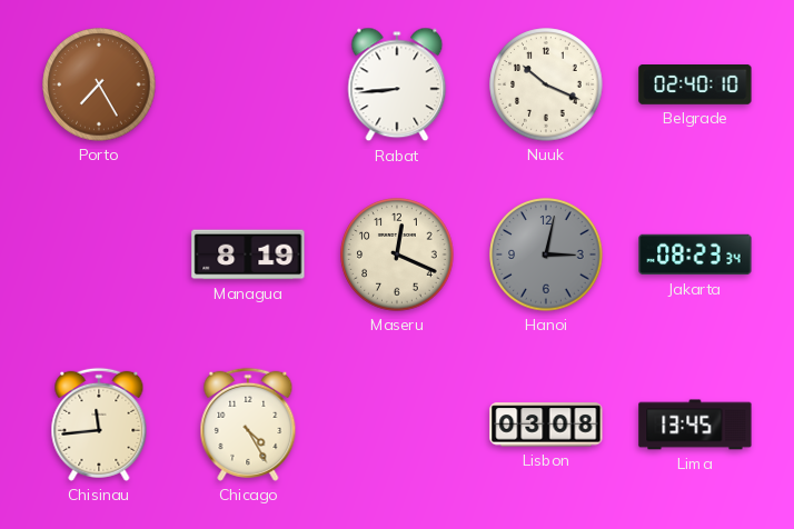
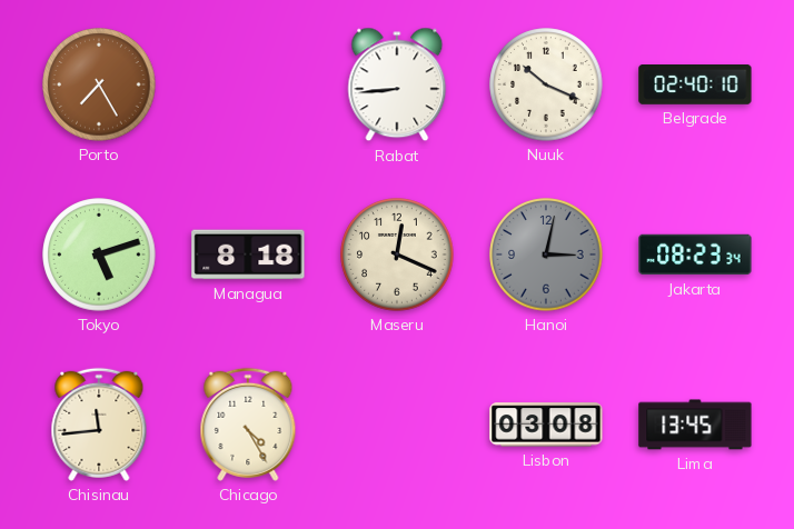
Tokyo: none -> 5:12
Managua: 8:19 -> 8:18
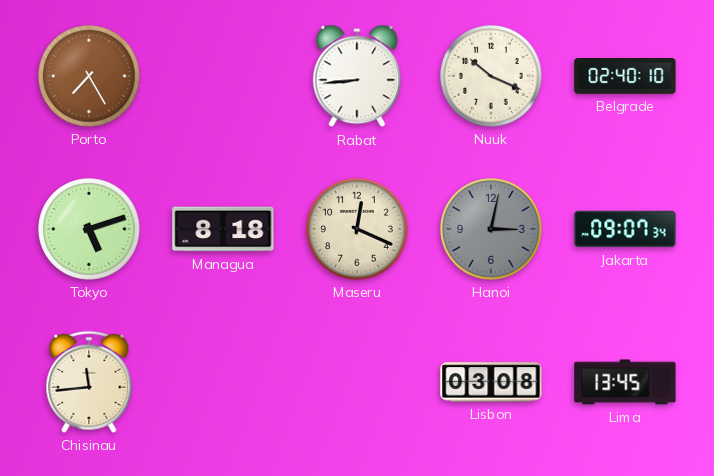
Jakarta: 08:23 -> 09:07
Chicago: 4:25 -> none
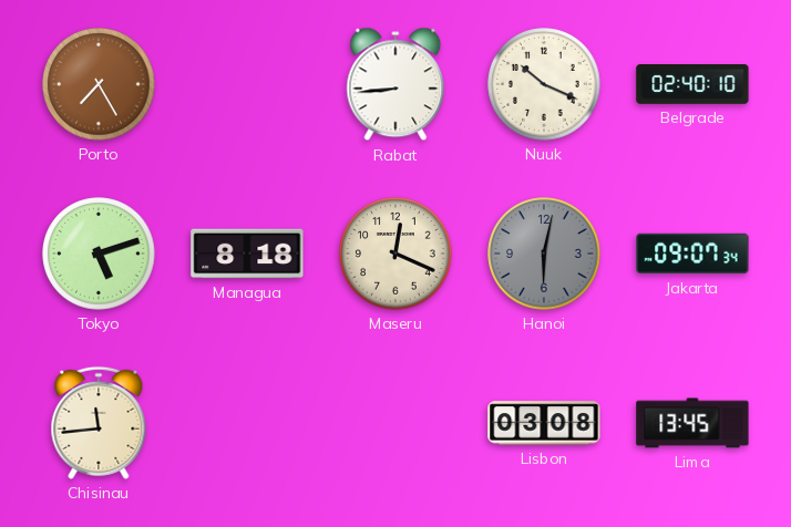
Hanoi: 3:02 -> 6:02
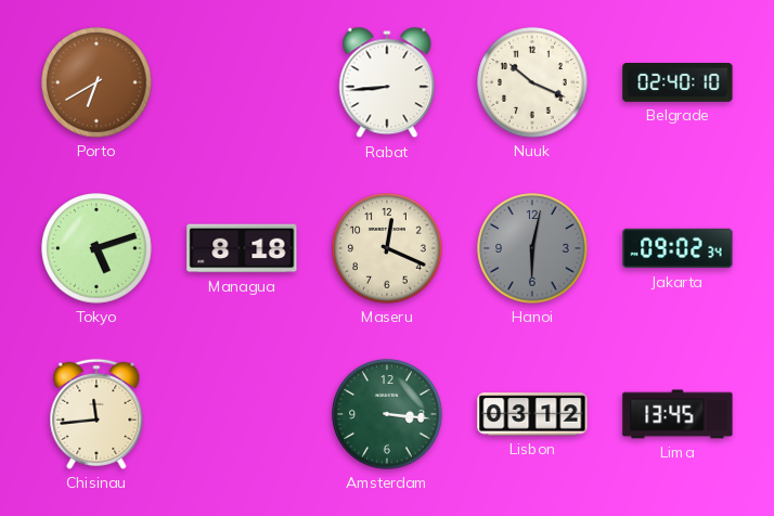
Porto: 7:25 -> 6:40
Jakarta: 09:07 -> 09:02
Amsterdam: none -> 3:16
Lisbon: 03:08 -> 03:12
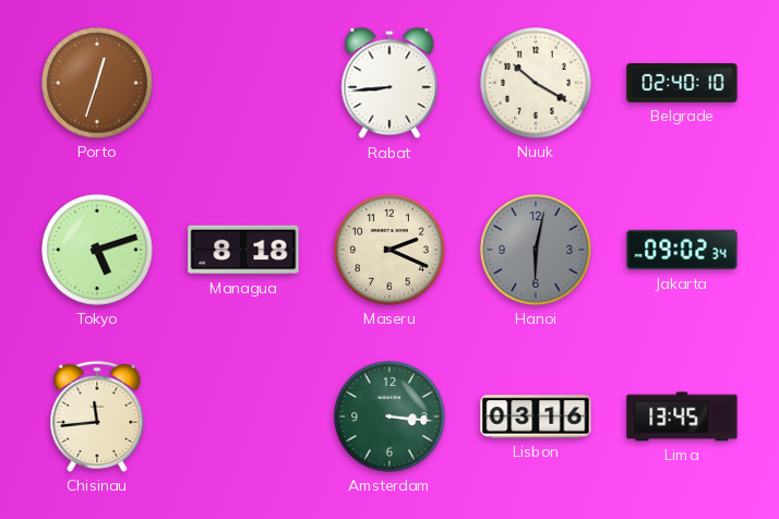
Porto: 6:40 -> 12:33
Nuuk: 10:19 -> 10:20
Maseru: 12:19 -> 2:19
Lisbon: 03:12 -> 03:16
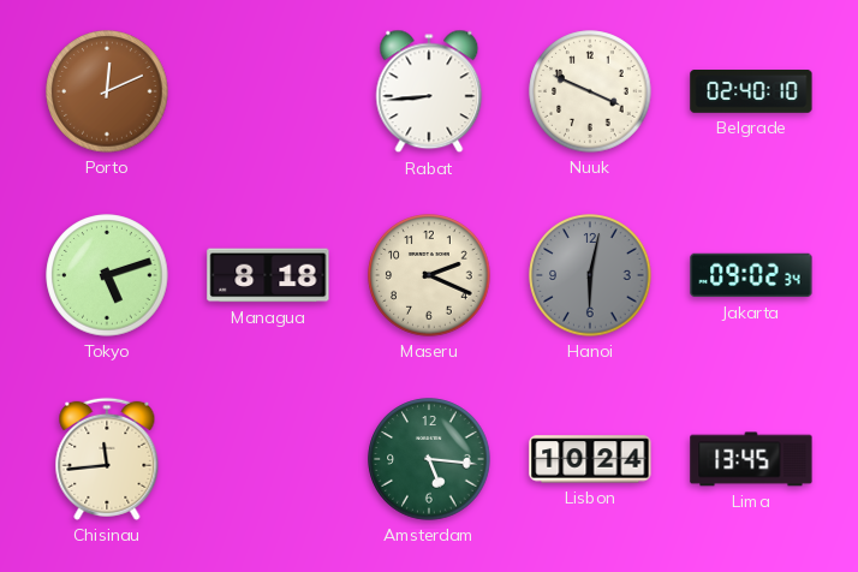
Porto: 12:33 -> 12:11
Nuuk: 10:20 -> 3:49
Amsterdam: 3:16 -> 5:16
Lisbon: 03:16 -> 10:24
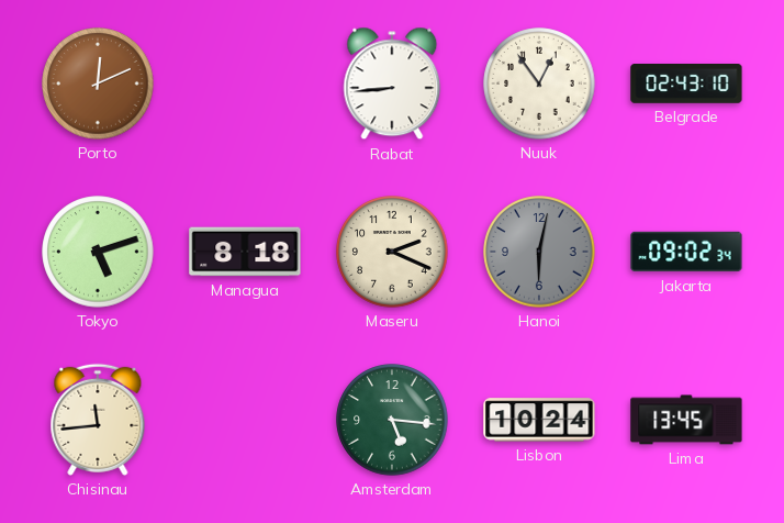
Nuuk: 3:49 -> 12:54
Belgrade: 02:40 -> 02:43
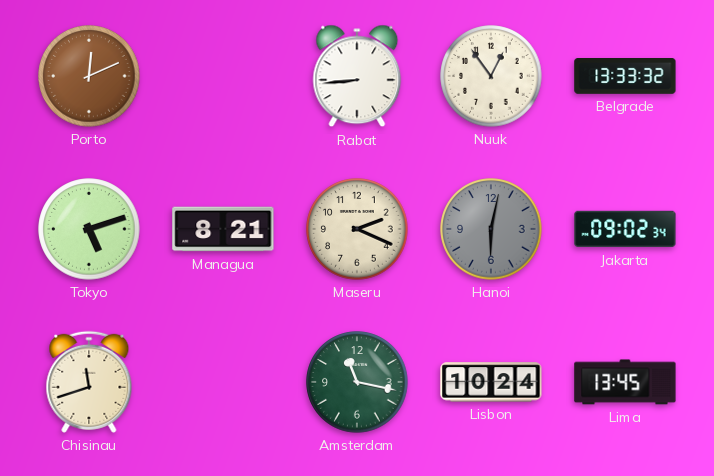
Belgrade: 02:43 -> 13:33
Managua: 8:18 -> 8:21
Chisinau: 11:44 -> 11:42
Amsterdam: 5:16 -> 11:17
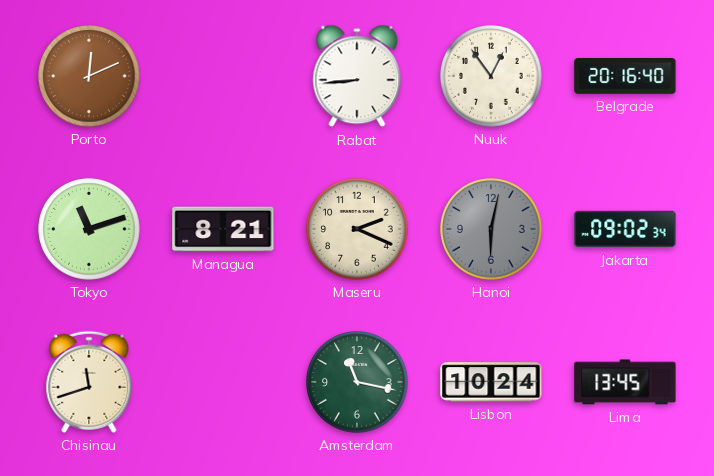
Belgrade: 13:33 -> 20:16
Tokyo: 5:12 -> 11:12
